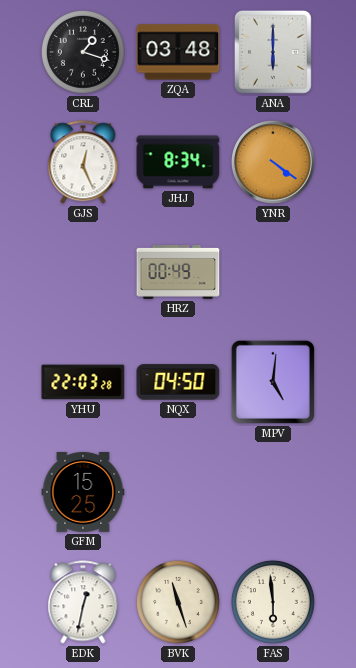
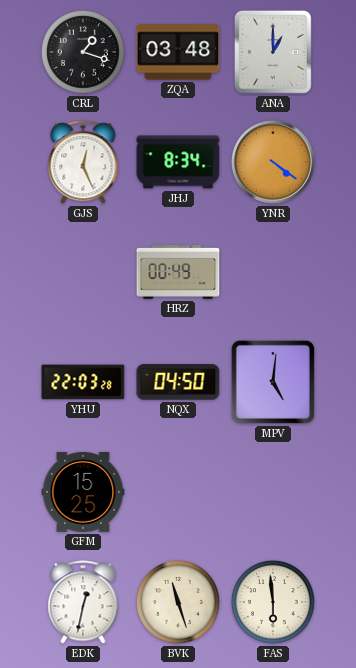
ANA: 6:00 -> 1:00
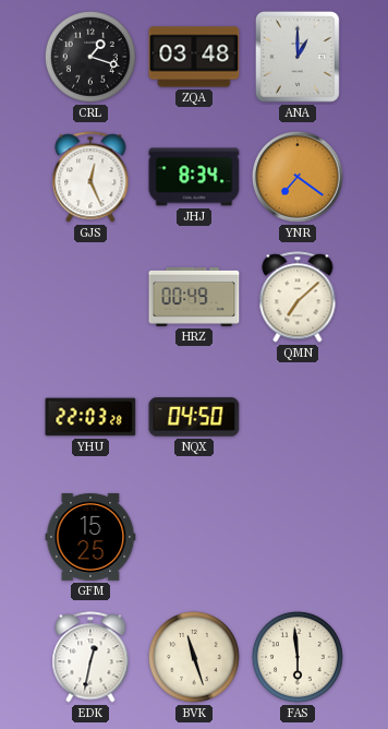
YNR: 4:21 -> 7:21
QMN: none -> 7:08
MPV: 5:01 -> none
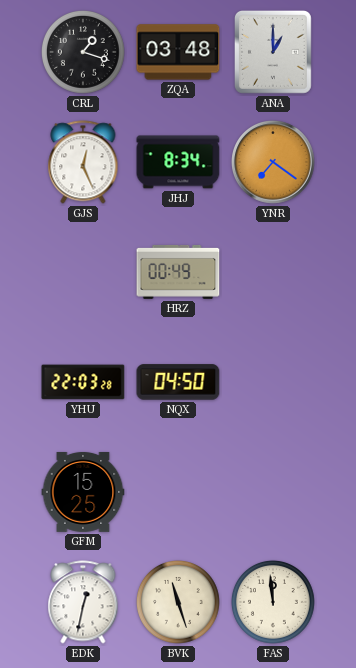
QMN: 7:08 -> none
FAS: 5:59 -> 11:59
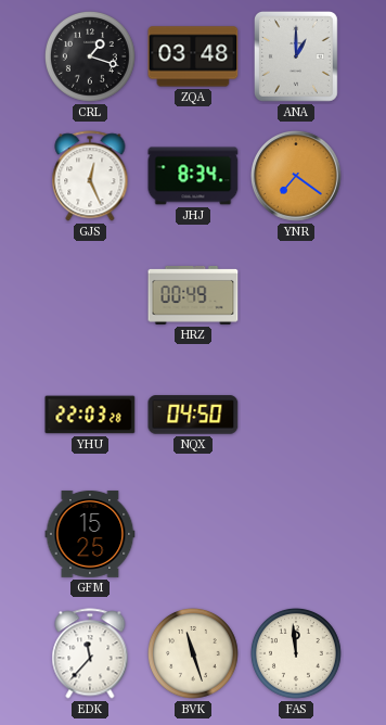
EDK: 12:32 -> 11:37
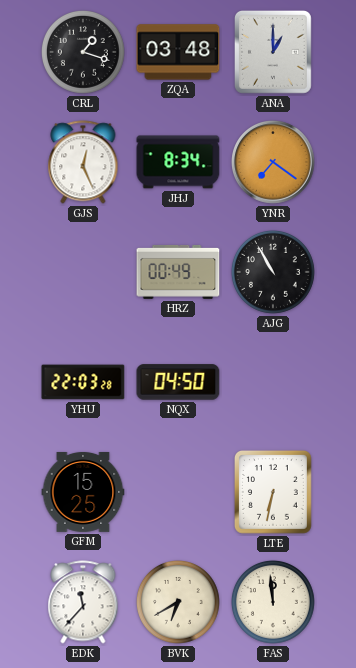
AJG: none -> 10:55
LTE: none -> 6:32
BVK: 11:27 -> 6:40
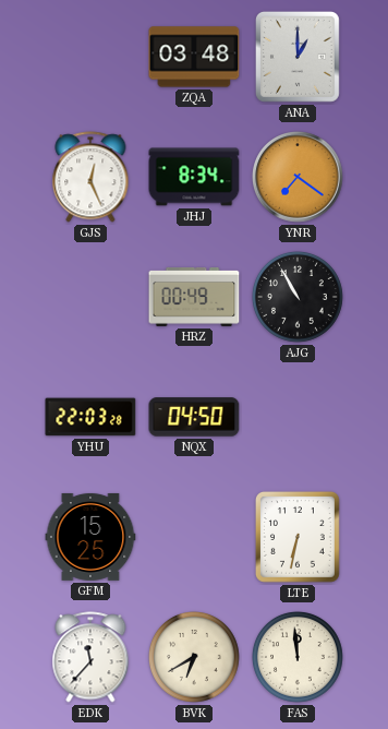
CRL: 1:18 -> none
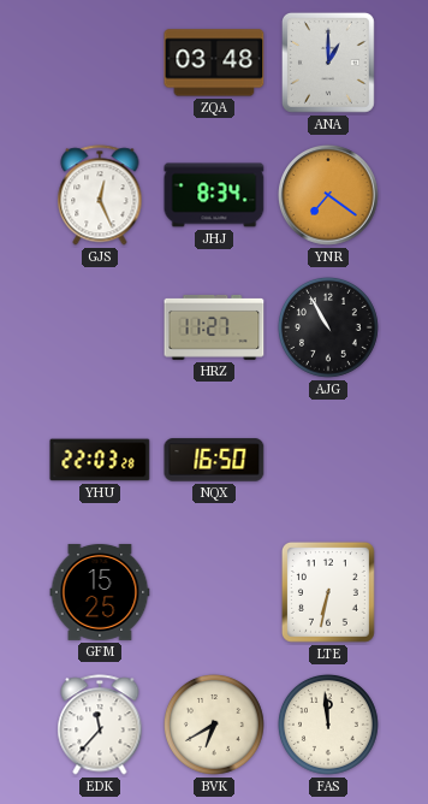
HRZ: 00:49 -> 11:27
NQX: 04:50 -> 16:50
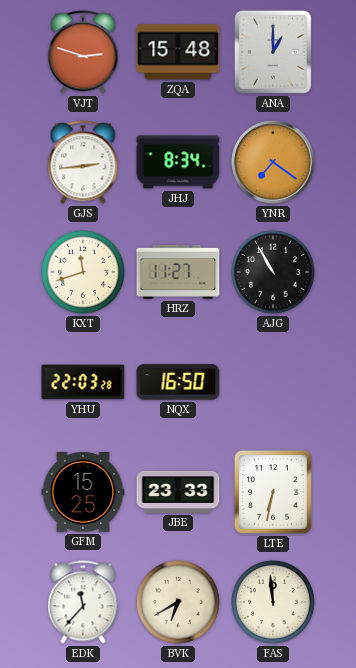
VJT: none -> 2:48
ZQA: 03:48 -> 15:48
GJS: 12:26 -> 2:44
KXT: none -> 11:42
JBE: none -> 23:33
